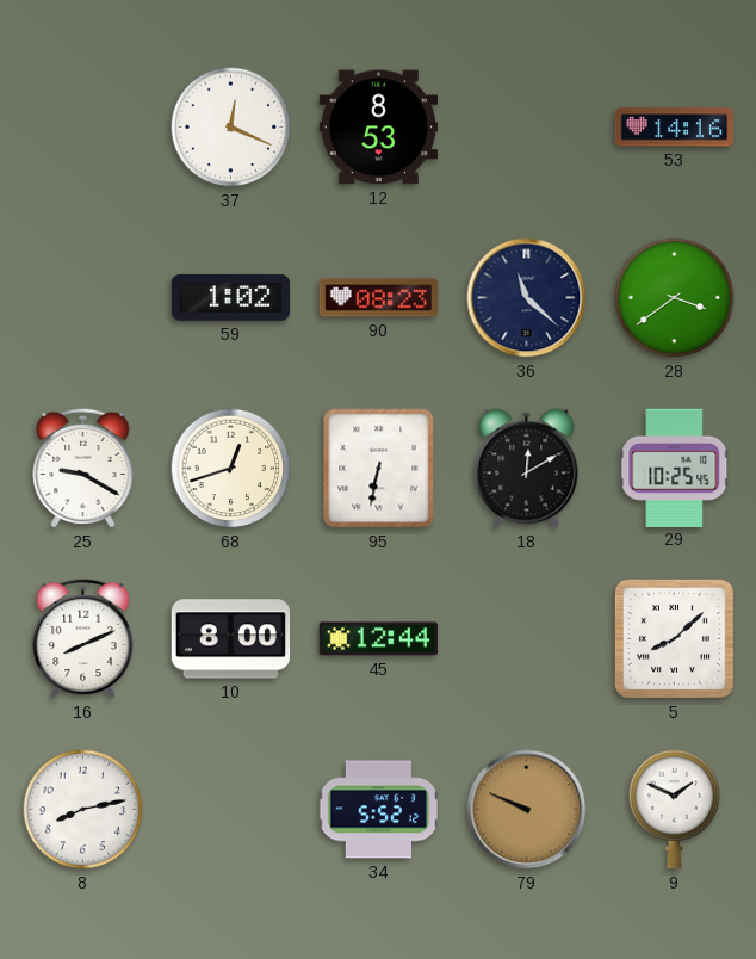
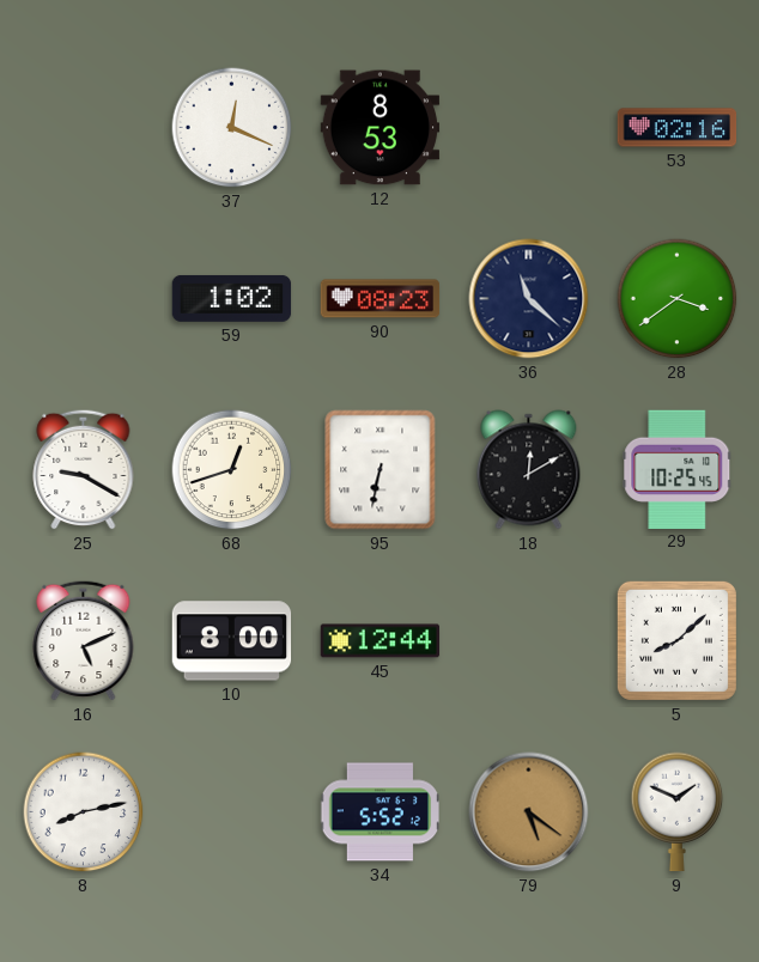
53: 14:16 -> 02:16
16: 8:11 -> 5:11
79: 9:49 -> 5:21
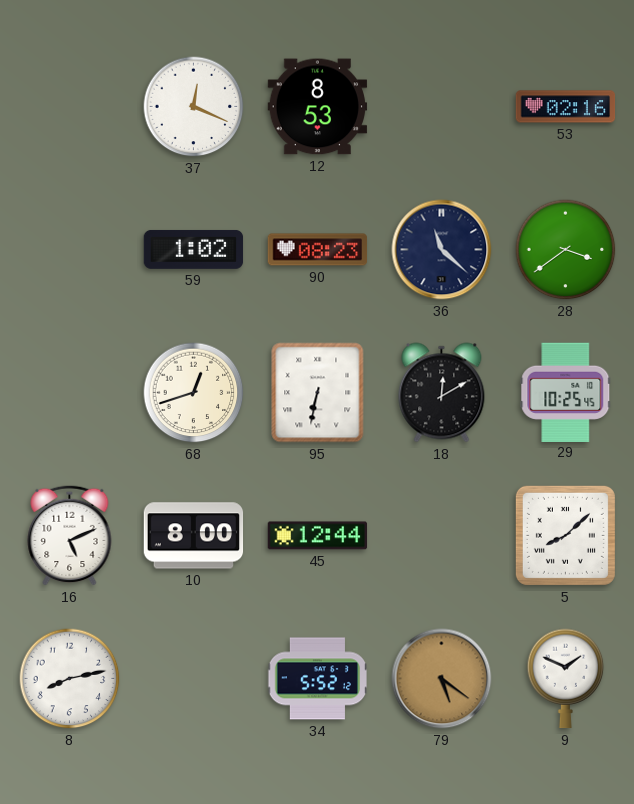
25: 9:20 -> none
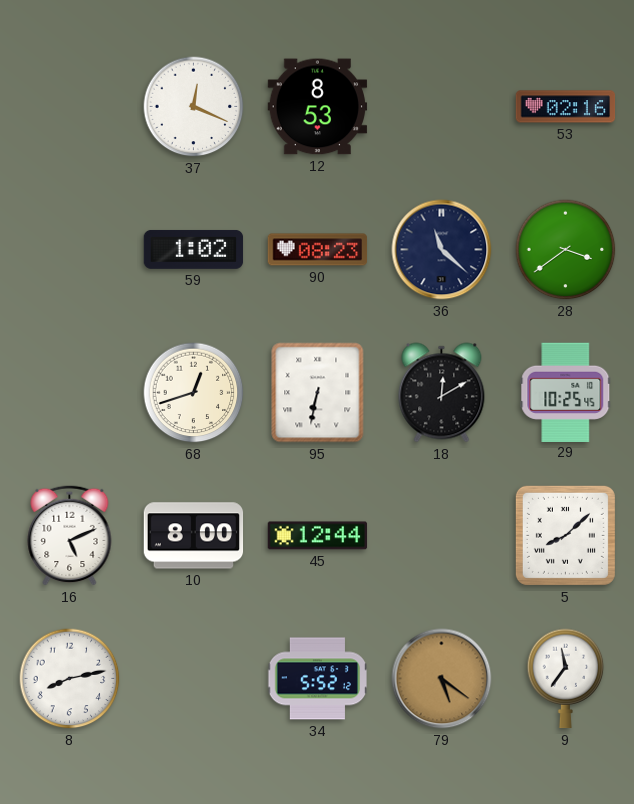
9: 1:49 -> 11:36
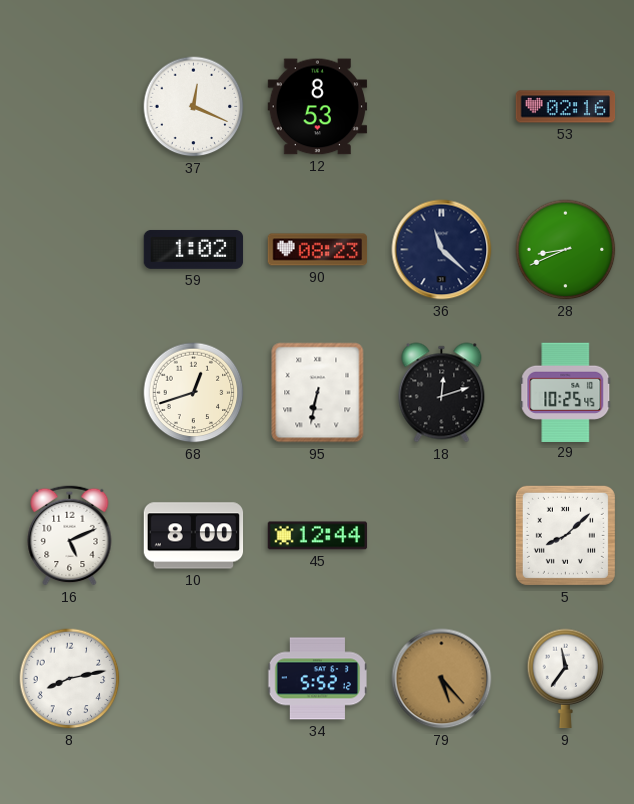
28: 3:39 -> 8:41
18: 12:10 -> 12:12
79: 5:21 -> 5:23
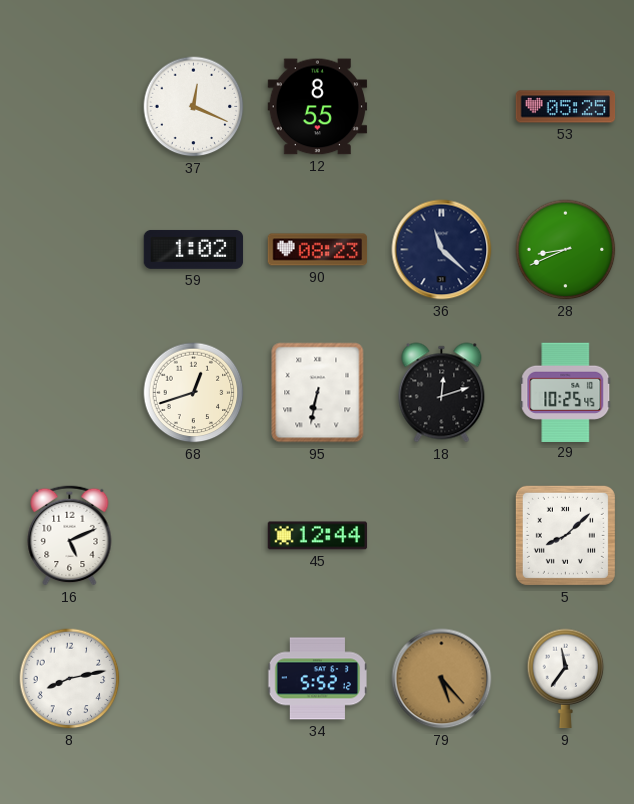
12: 8:53 -> 8:55
53: 02:16 -> 05:25
10: 8:00 -> none
